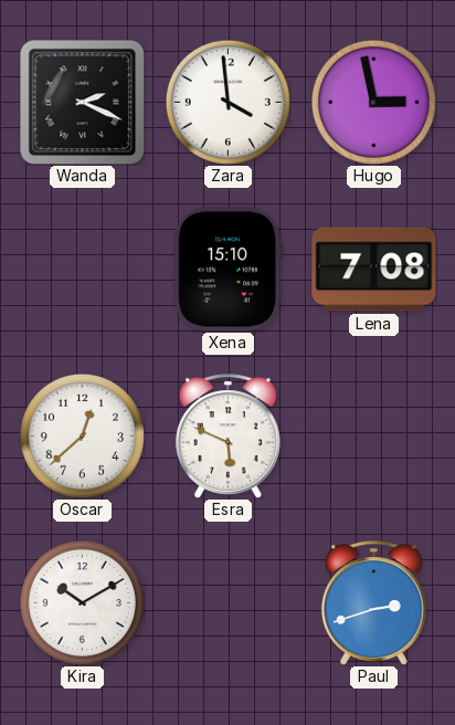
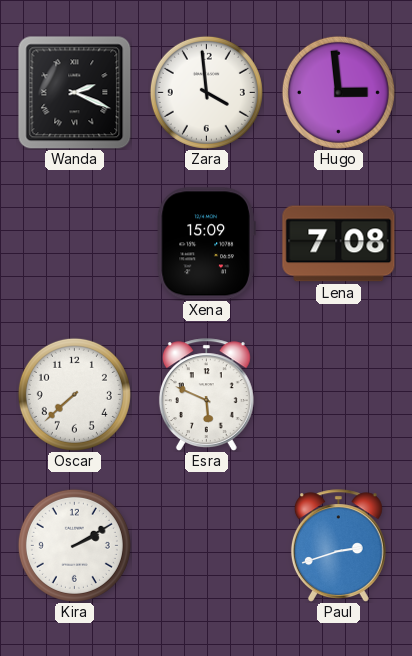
Hugo: 2:58 -> 2:59
Xena: 15:10 -> 15:09
Oscar: 12:38 -> 7:38
Kira: 10:10 -> 2:10
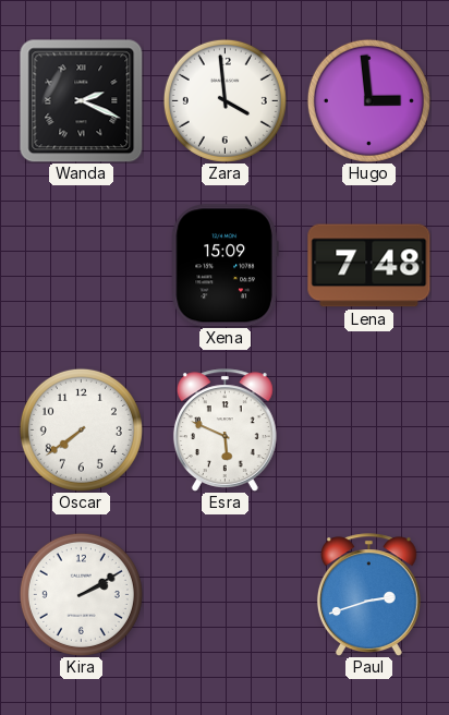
Lena: 7:08 -> 7:48
Oscar: 7:38 -> 7:39
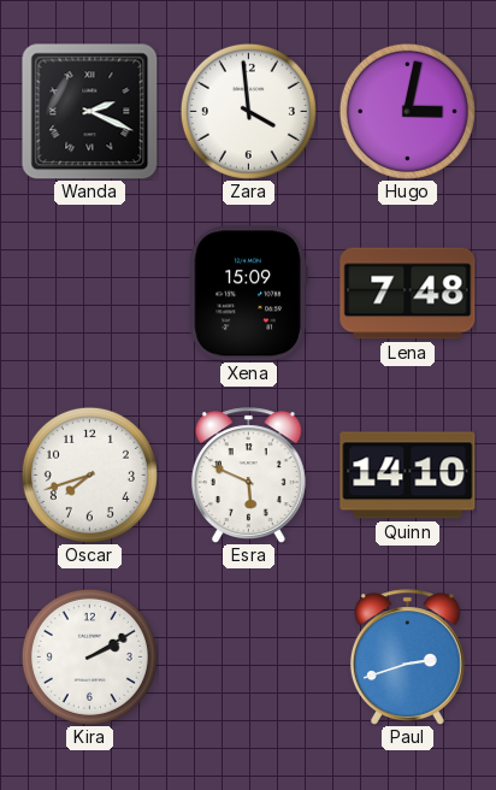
Hugo: 2:59 -> 3:02
Oscar: 7:39 -> 7:42
Quinn: none -> 14:10
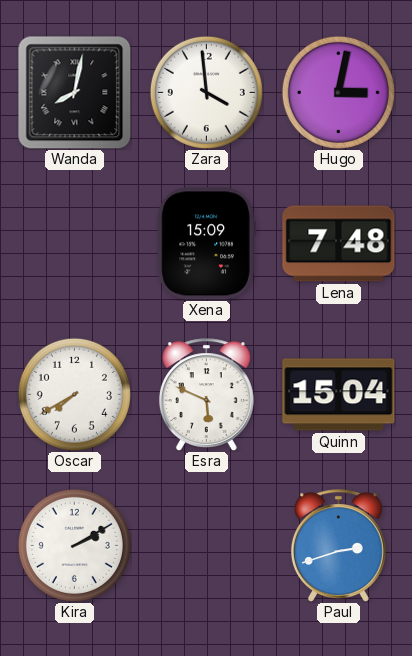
Wanda: 2:19 -> 8:02
Oscar: 7:42 -> 7:40
Quinn: 14:10 -> 15:04
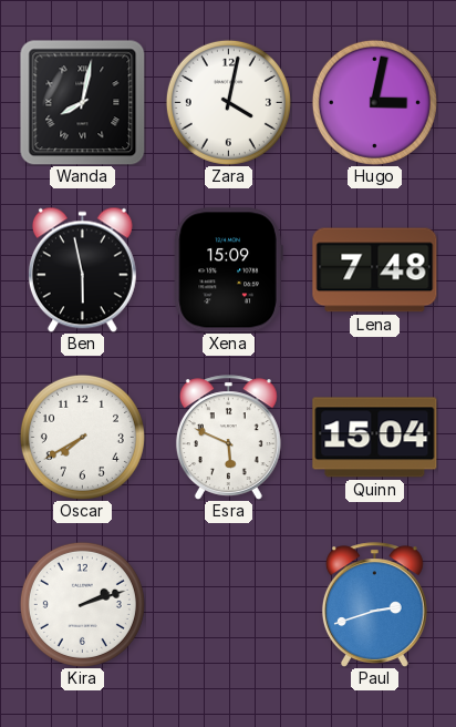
Zara: 3:59 -> 4:02
Ben: none -> 5:58
Kira: 2:10 -> 2:12
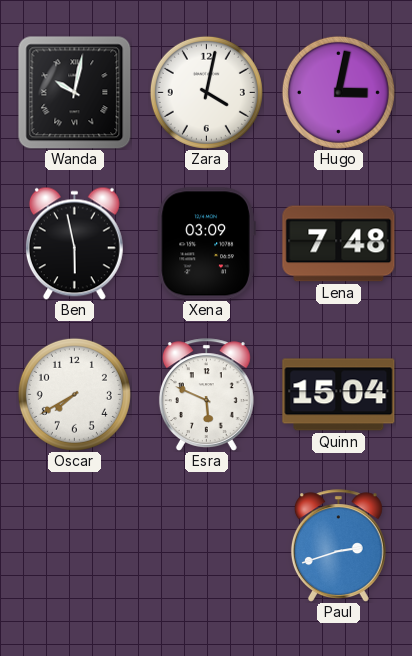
Wanda: 8:02 -> 10:02
Xena: 15:09 -> 03:09
Kira: 2:12 -> none
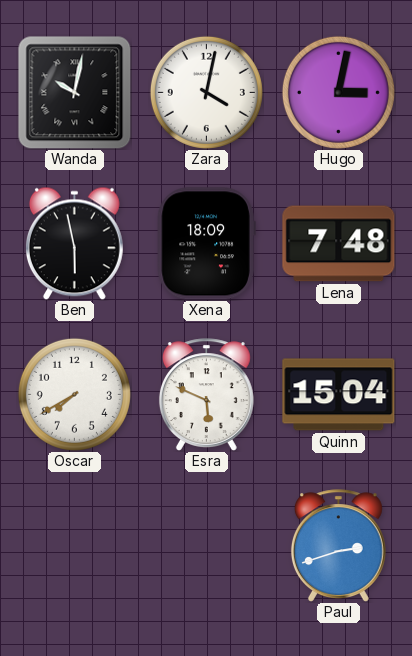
Xena: 03:09 -> 18:09
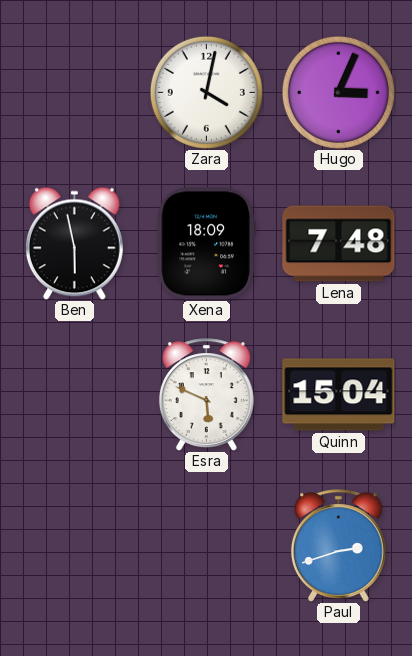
Wanda: 10:02 -> none
Hugo: 3:02 -> 3:04
Oscar: 7:40 -> none
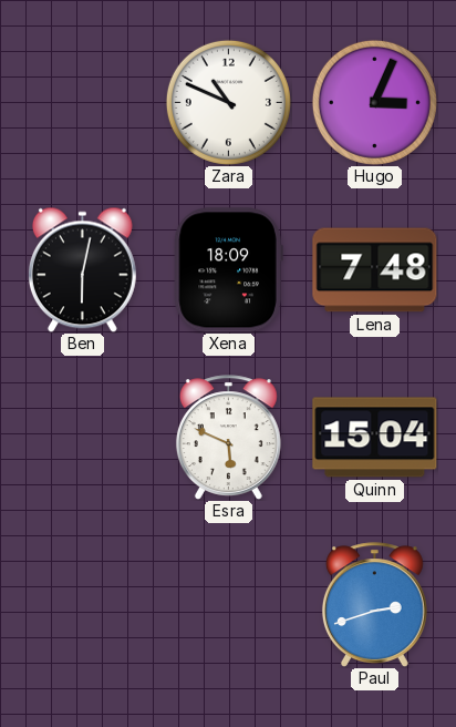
Zara: 4:02 -> 10:49
Ben: 5:58 -> 6:02
